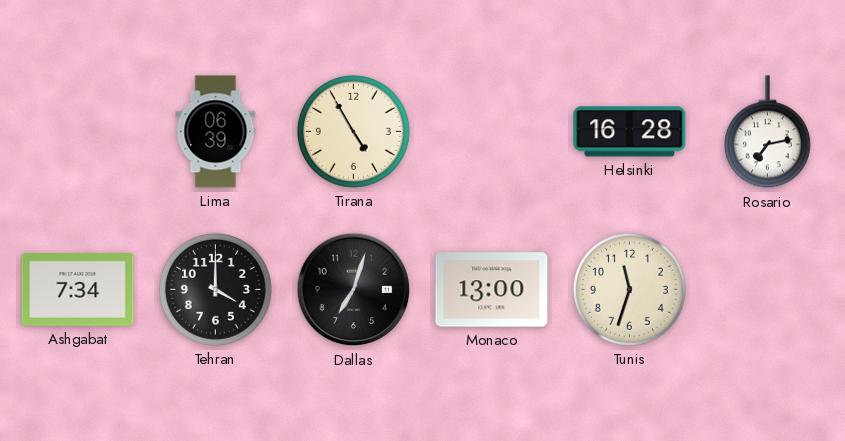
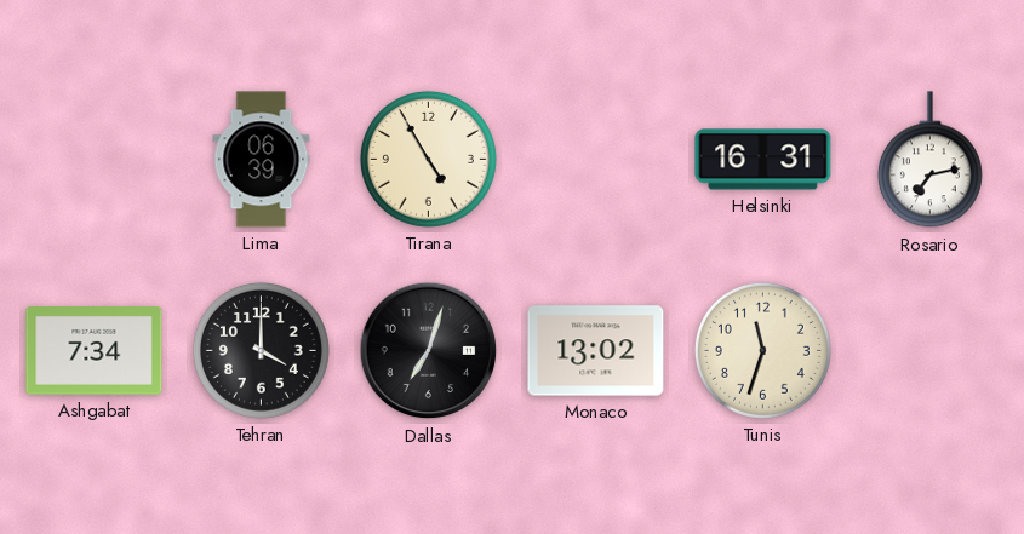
Helsinki: 16:28 -> 16:31
Monaco: 13:00 -> 13:02
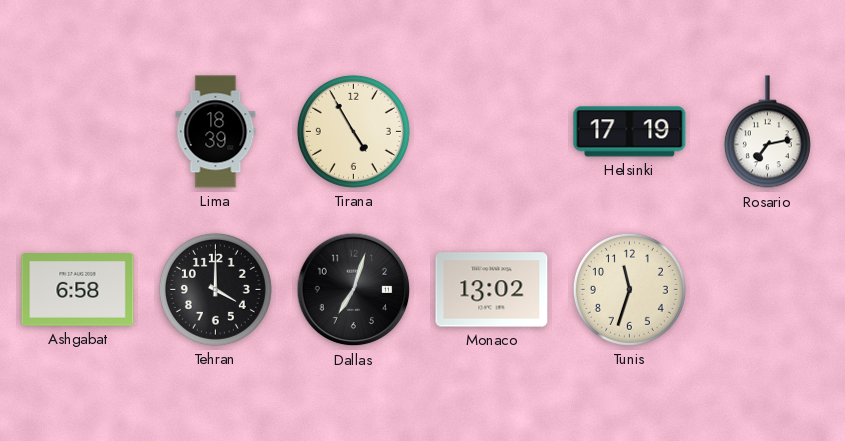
Lima: 06:39 -> 18:39
Helsinki: 16:31 -> 17:19
Ashgabat: 7:34 -> 6:58
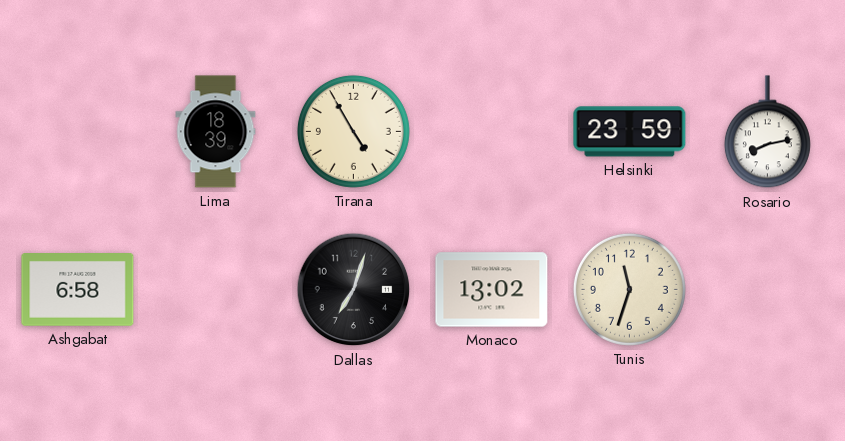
Helsinki: 17:19 -> 23:59
Rosario: 7:13 -> 8:13
Tehran: 4:00 -> none
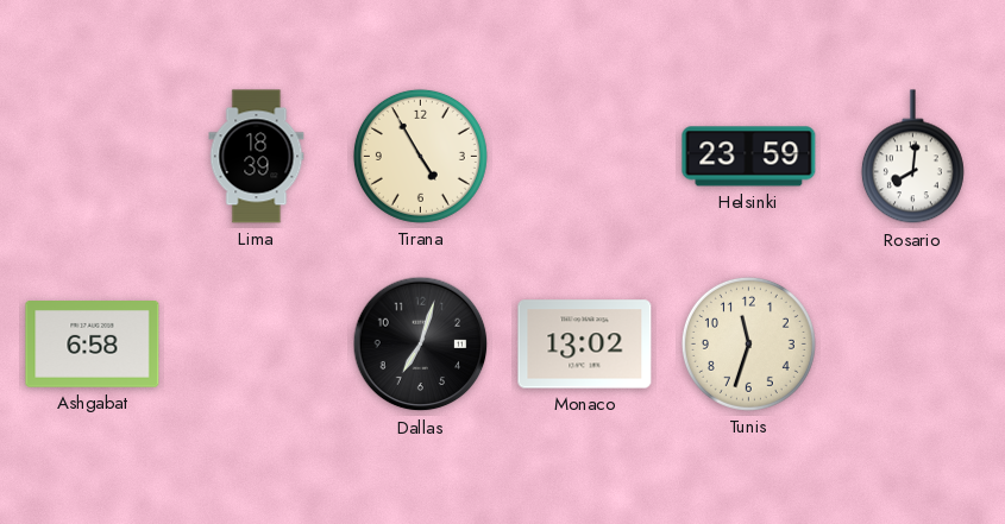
Rosario: 8:13 -> 8:01
